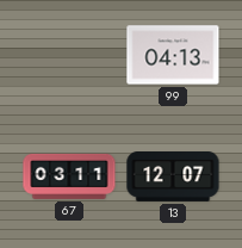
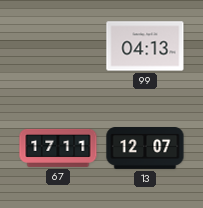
67: 03:11 -> 17:11
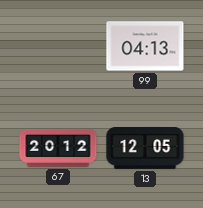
67: 17:11 -> 20:12
13: 12:07 -> 12:05
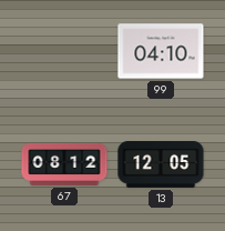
99: 04:13 -> 04:10
67: 20:12 -> 08:12
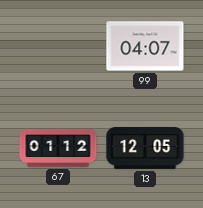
99: 04:10 -> 04:07
67: 08:12 -> 01:12
